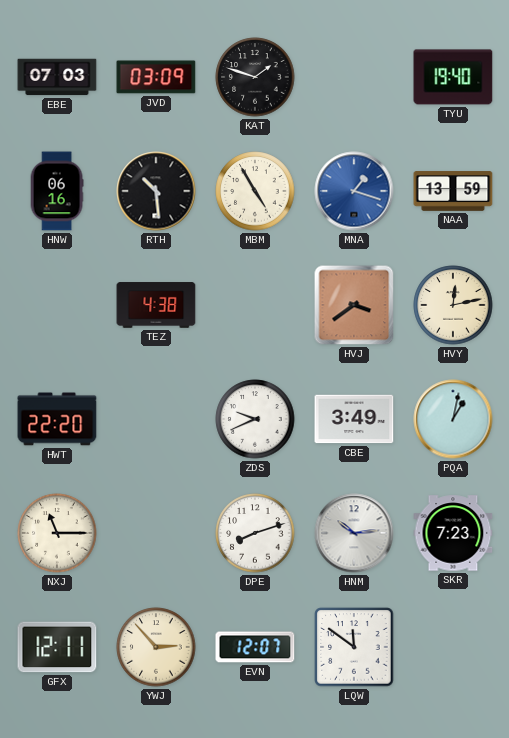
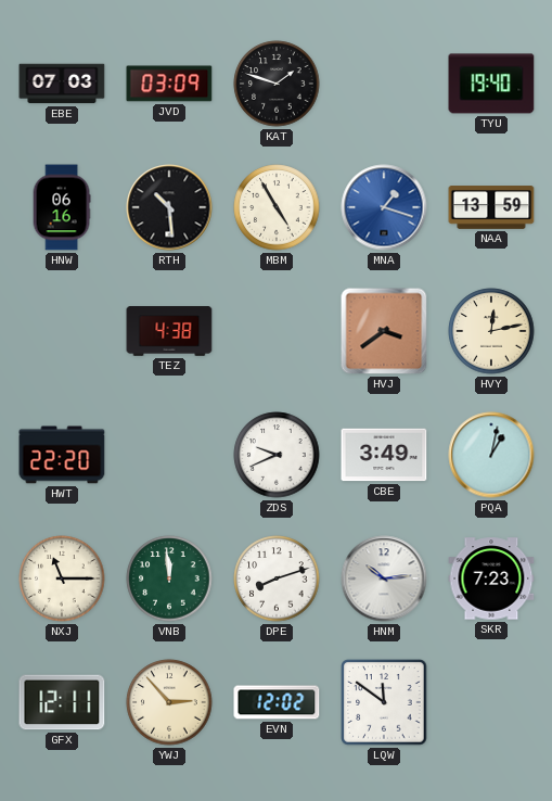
VNB: none -> 11:59
EVN: 12:07 -> 12:02
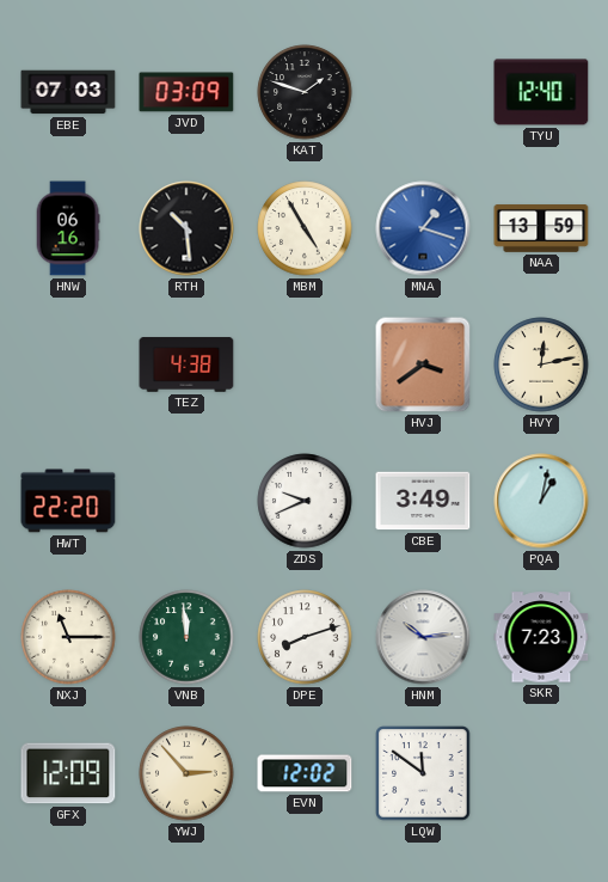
TYU: 19:40 -> 12:40
GFX: 12:11 -> 12:09
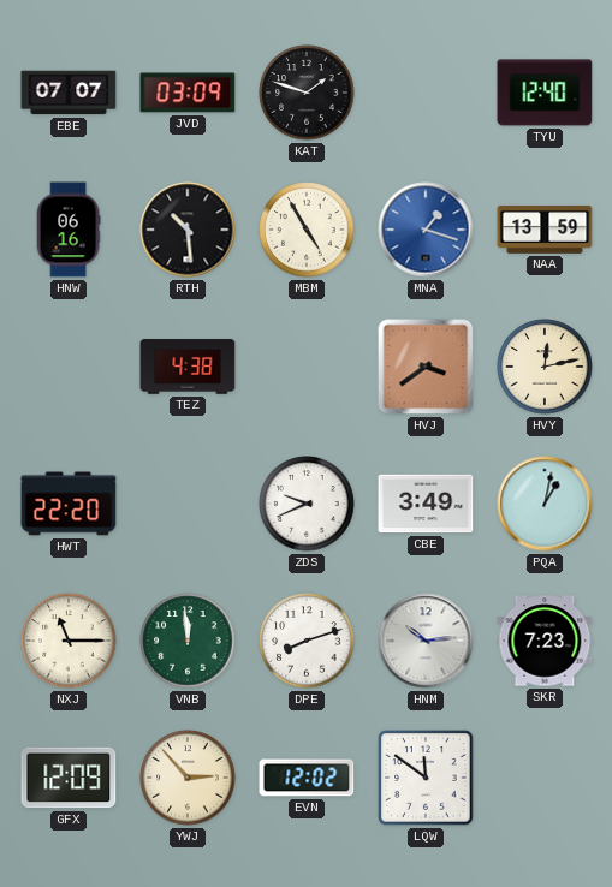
EBE: 07:03 -> 07:07
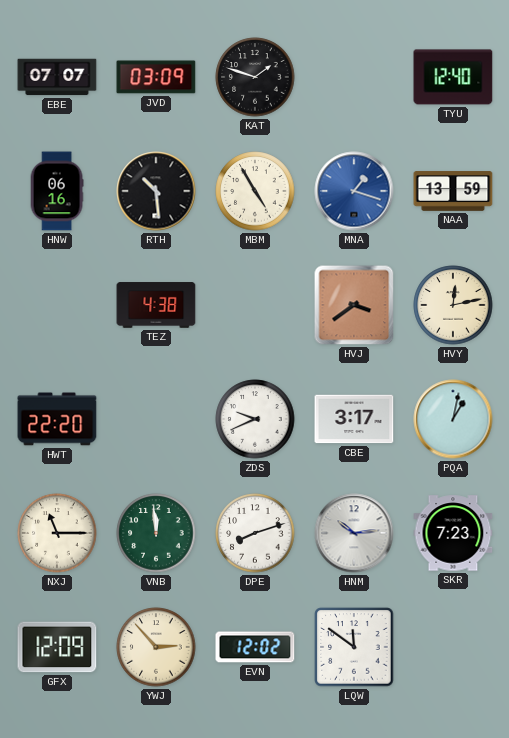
CBE: 3:49 -> 3:17
